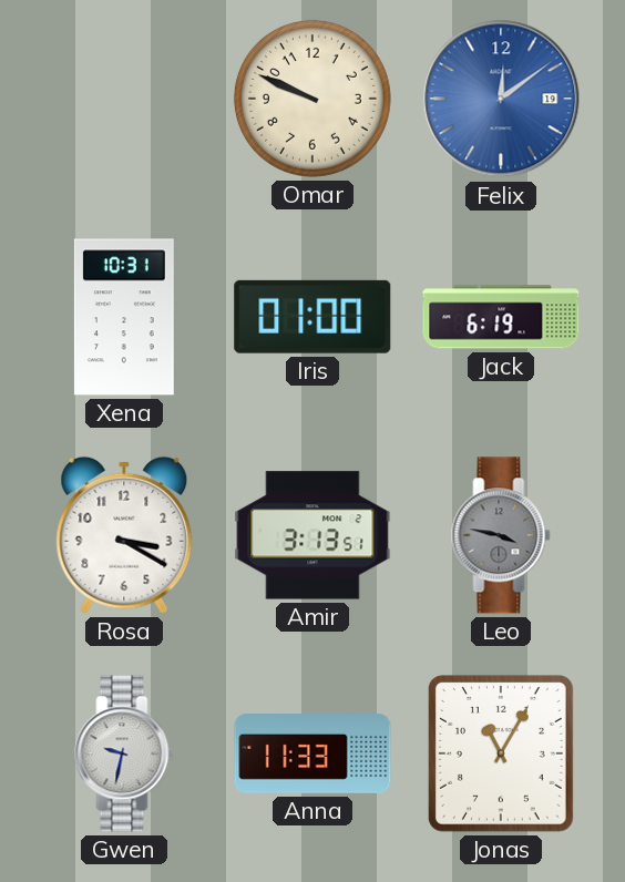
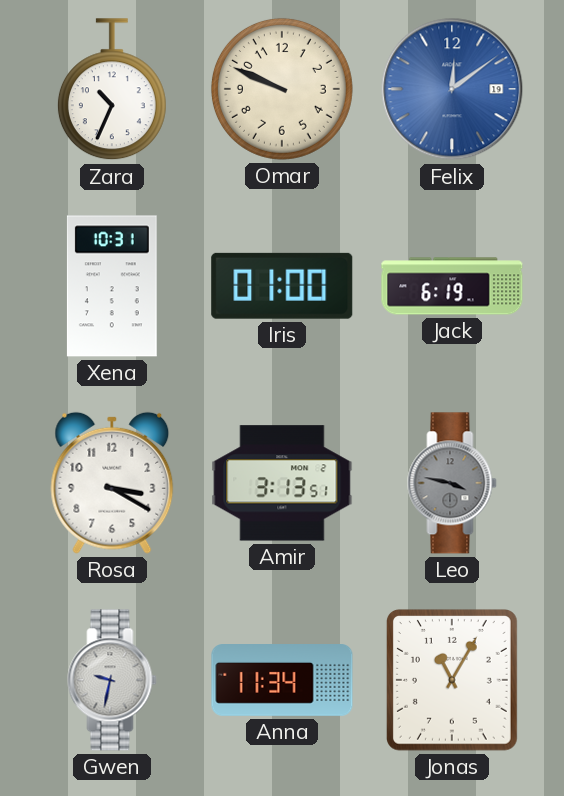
Zara: none -> 10:34
Anna: 11:33 -> 11:34
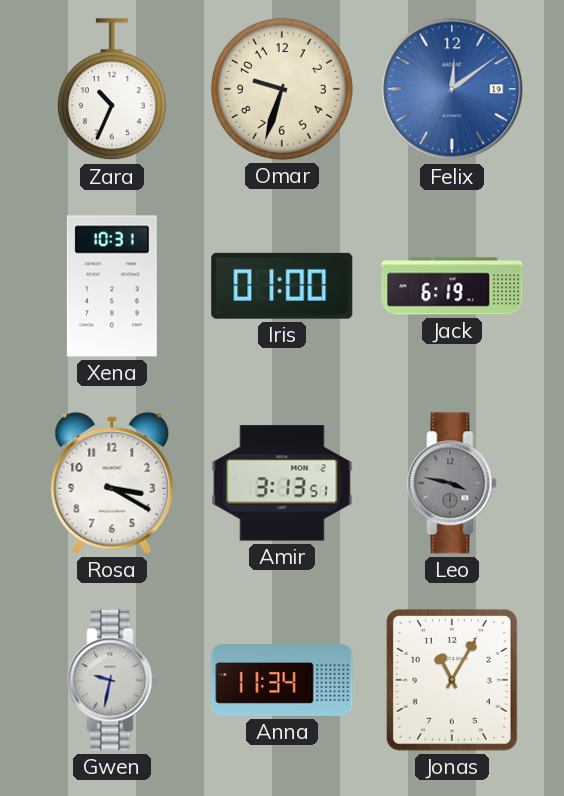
Omar: 9:49 -> 9:33
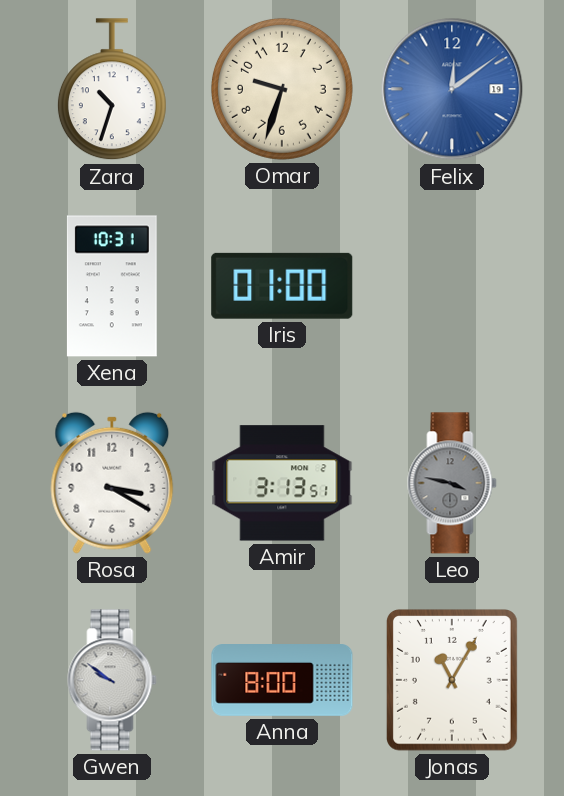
Zara: 10:34 -> 10:33
Jack: 6:19 -> none
Gwen: 9:32 -> 9:51
Anna: 11:34 -> 8:00
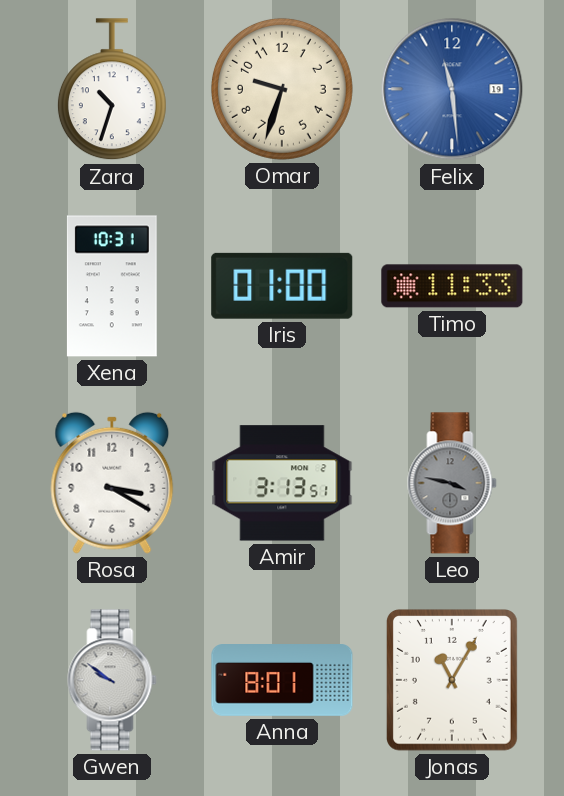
Felix: 12:09 -> 11:29
Timo: none -> 11:33
Anna: 8:00 -> 8:01
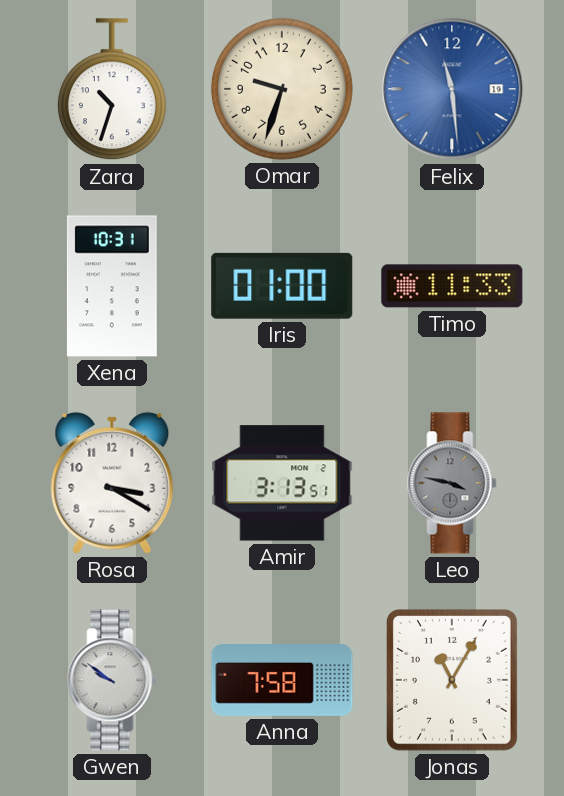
Anna: 8:01 -> 7:58
